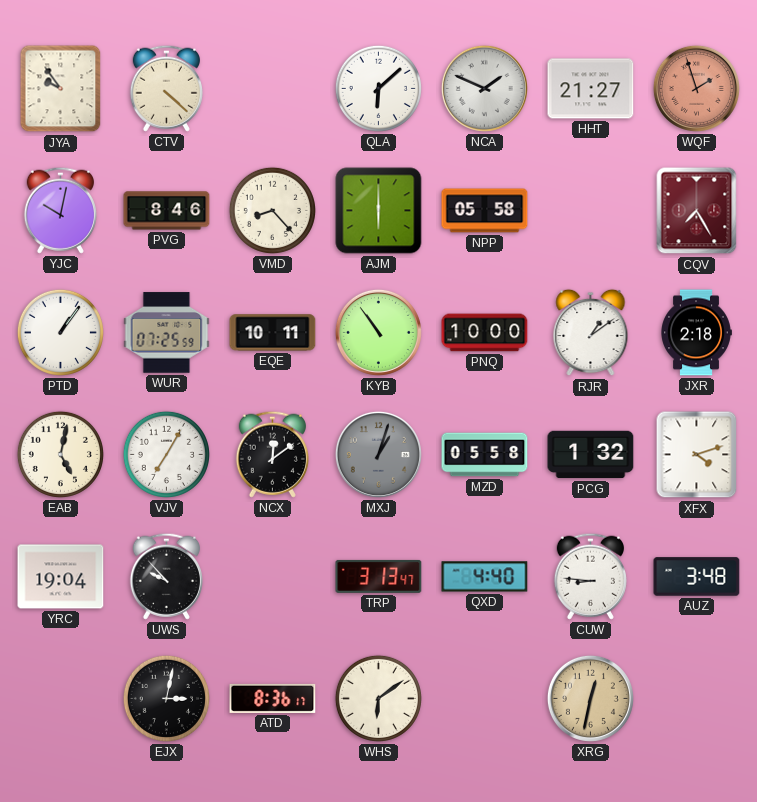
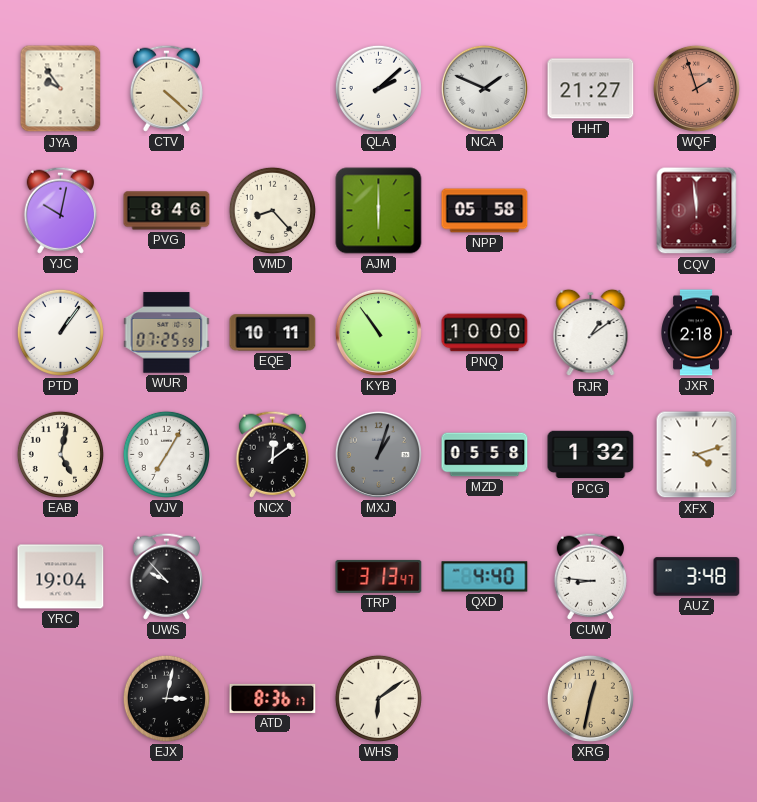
QLA: 6:08 -> 2:08
CQV: 7:25 -> 11:59
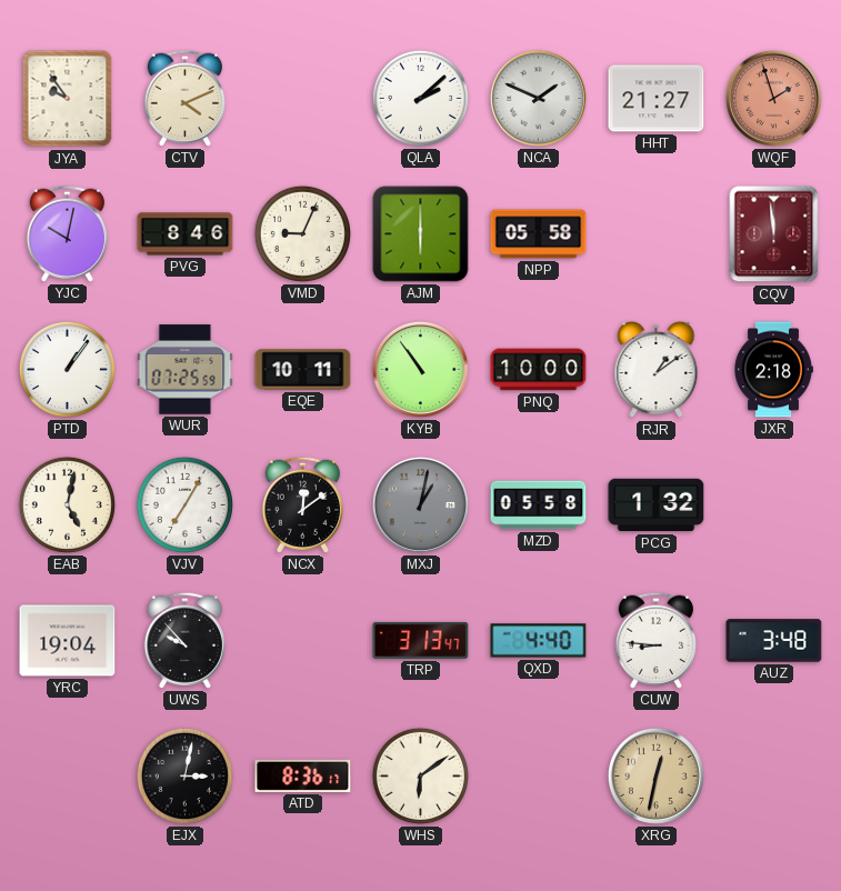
CTV: 4:22 -> 4:11
VMD: 8:23 -> 9:04
MXJ: 1:03 -> 1:02
XFX: 4:12 -> none
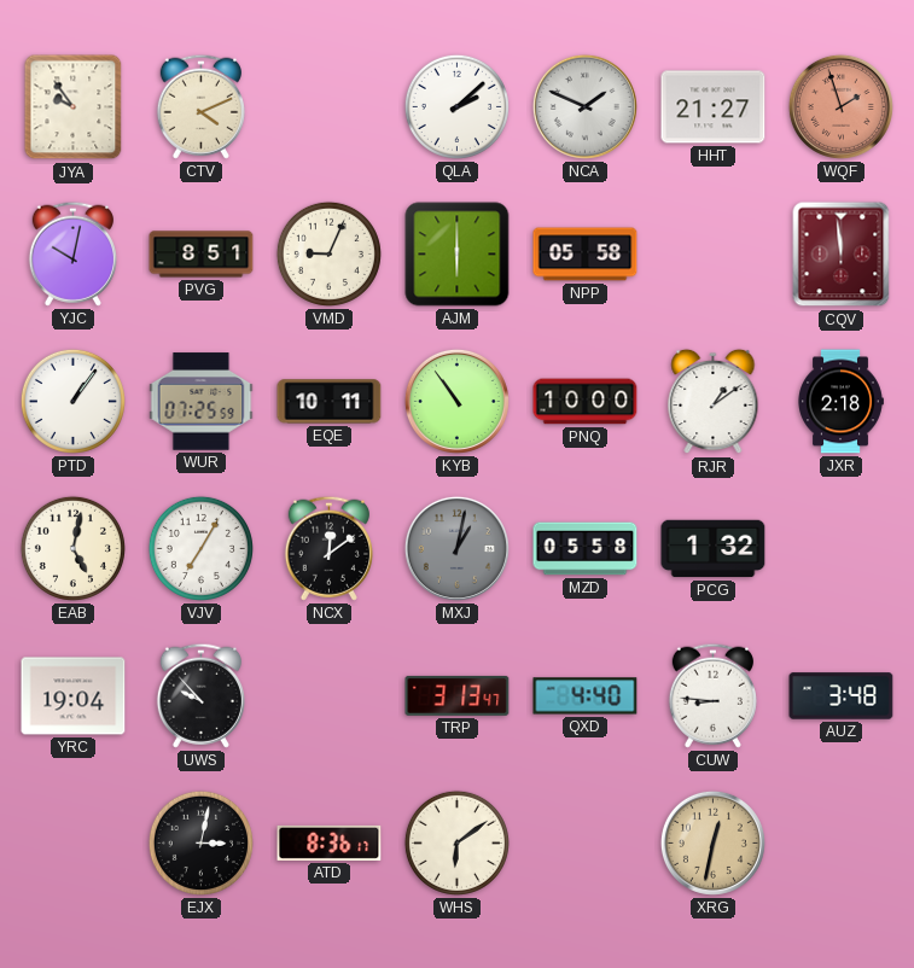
PVG: 8:46 -> 8:51
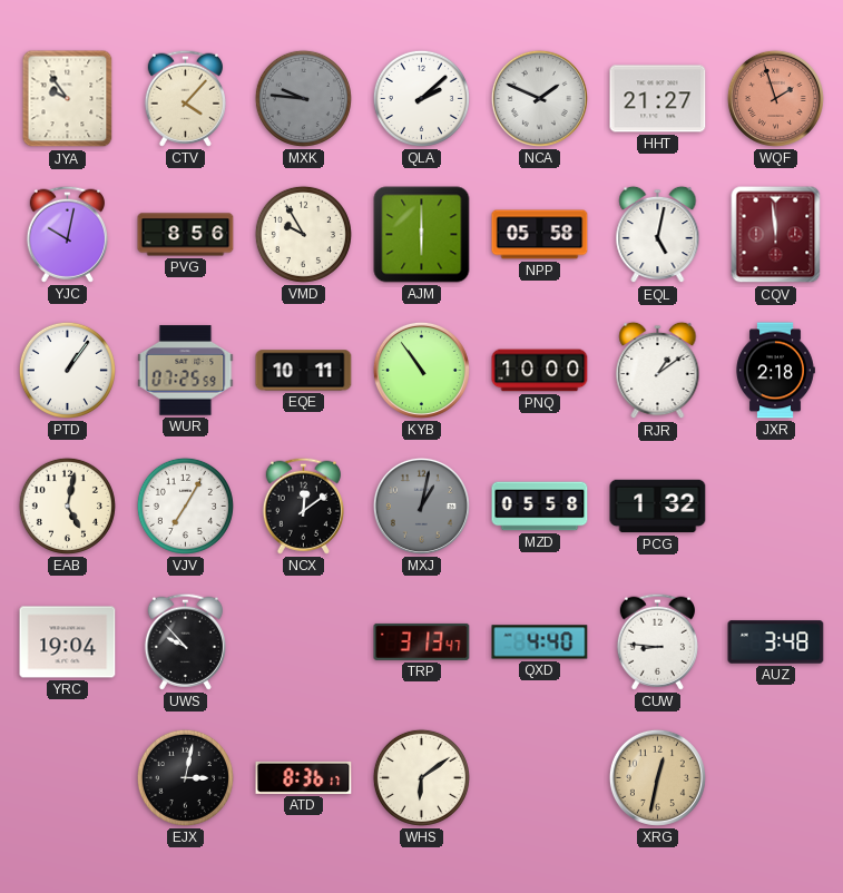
CTV: 4:11 -> 4:07
MXK: none -> 9:46
PVG: 8:51 -> 8:56
VMD: 9:04 -> 9:55
EQL: none -> 5:02
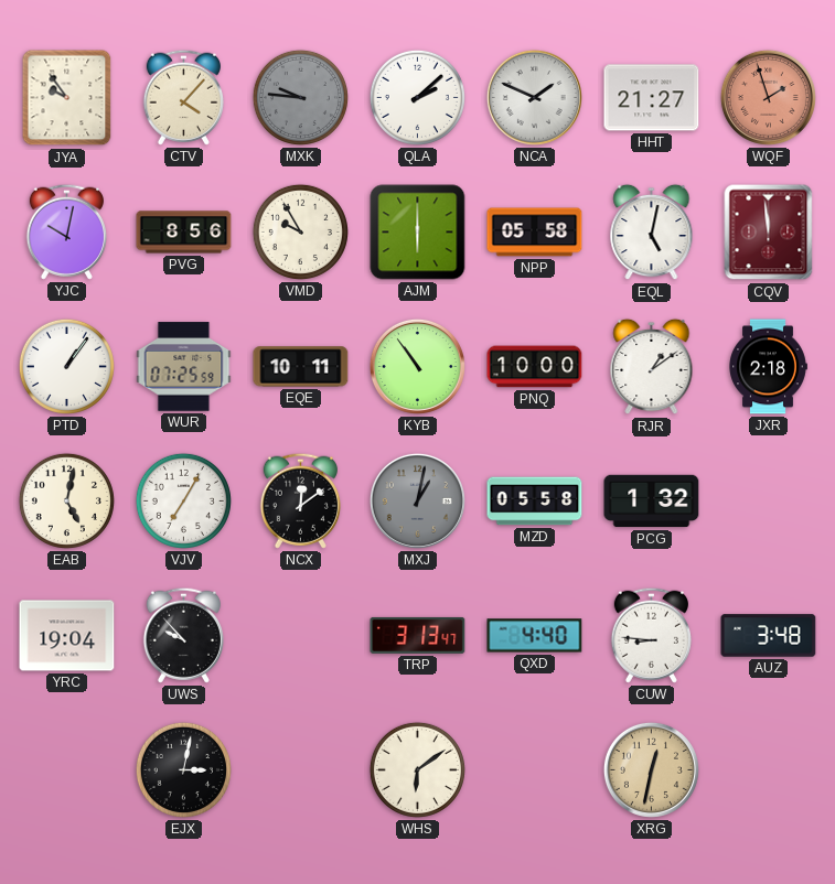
ATD: 8:36 -> none
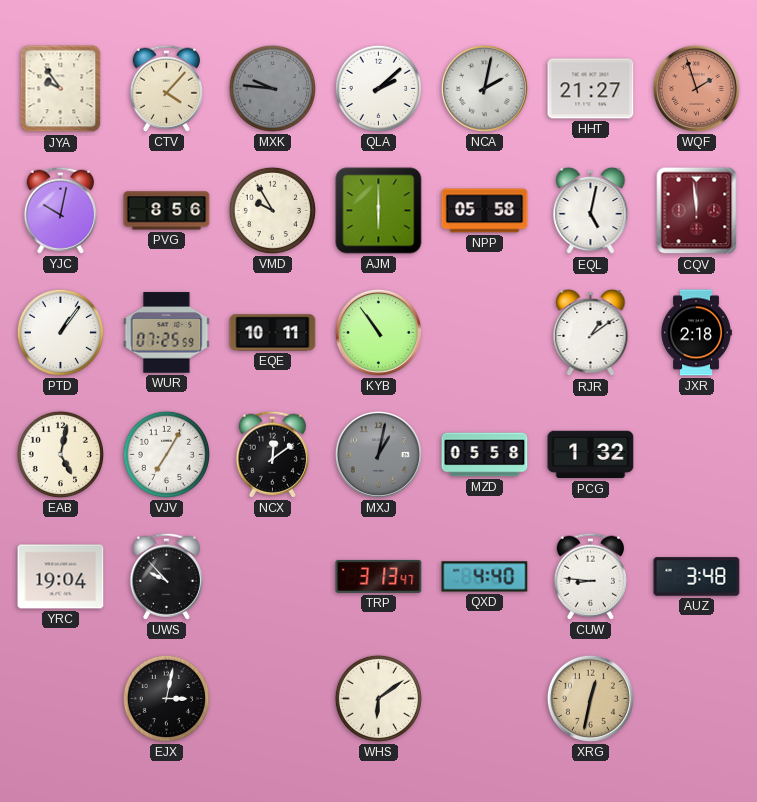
NCA: 1:49 -> 2:02
PNQ: 10:00 -> none
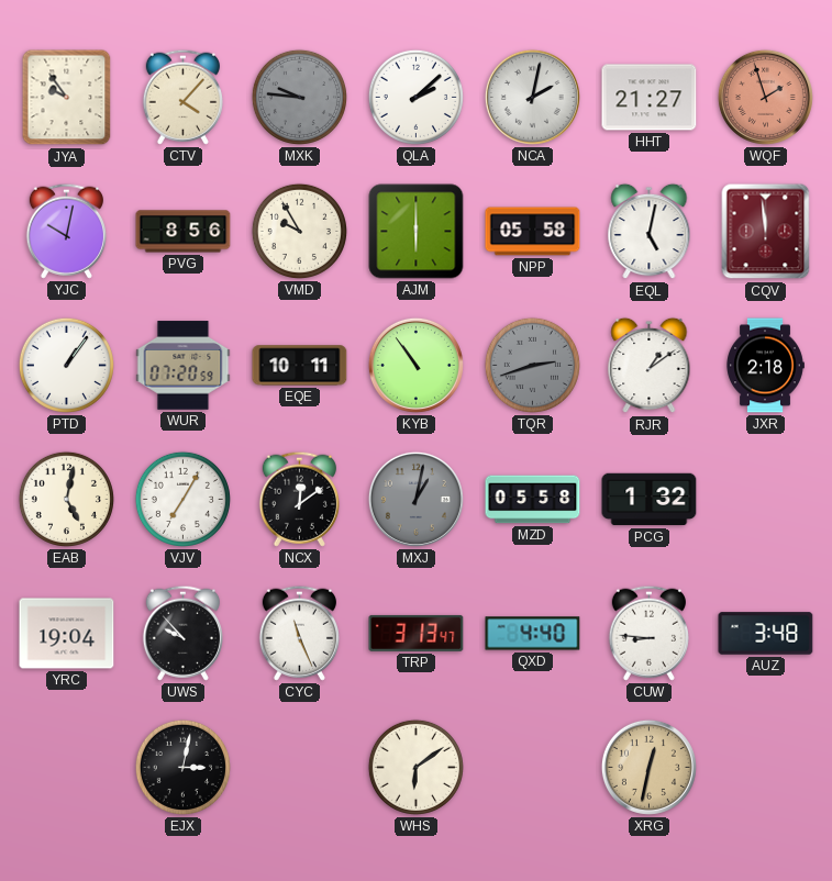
WUR: 07:25 -> 07:20
TQR: none -> 2:42
CYC: none -> 11:26
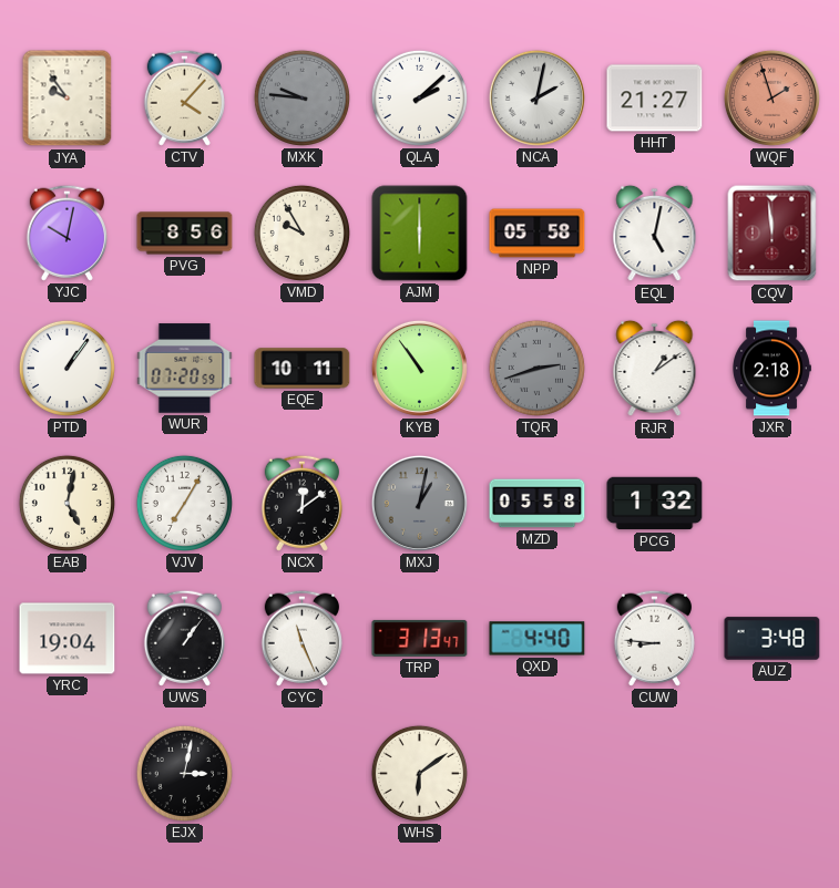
UWS: 9:53 -> 1:06
XRG: 12:32 -> none
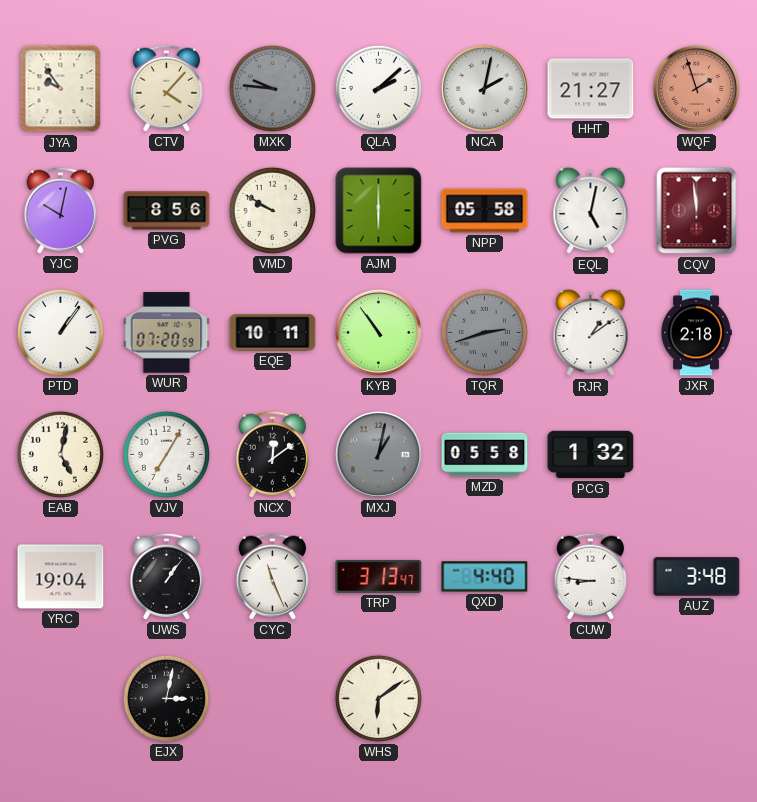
VMD: 9:55 -> 9:50
